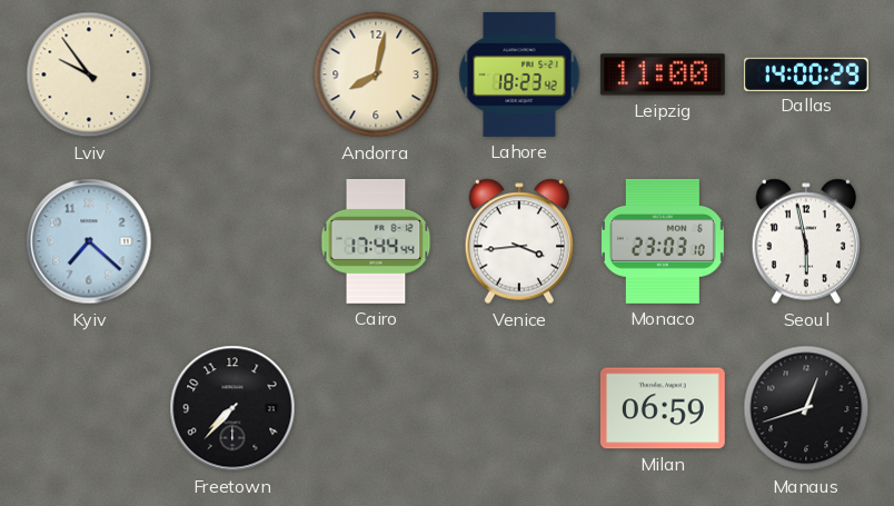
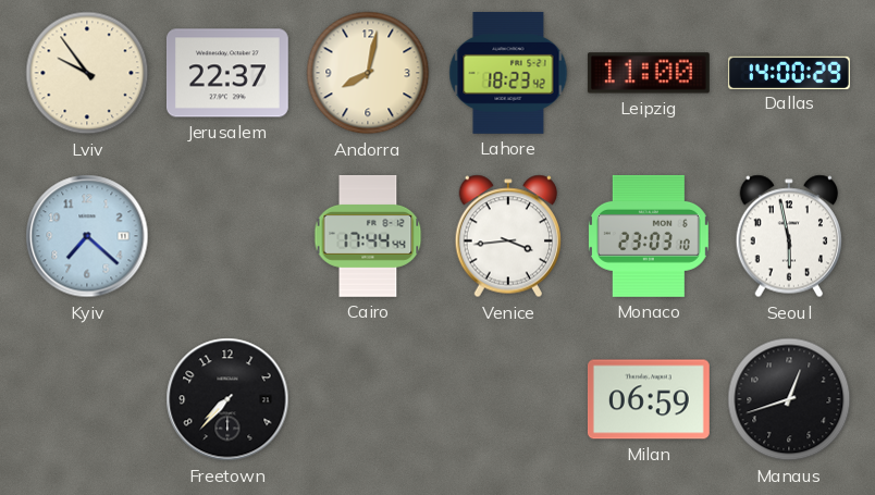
Jerusalem: none -> 22:37
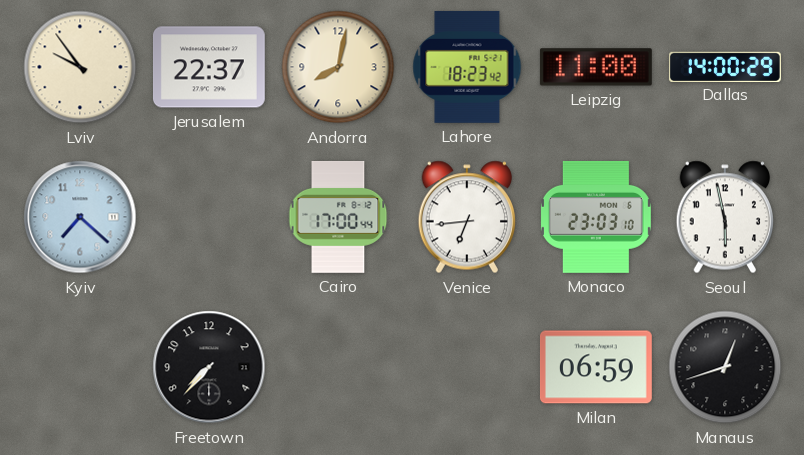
Cairo: 17:44 -> 17:00
Venice: 3:44 -> 6:44
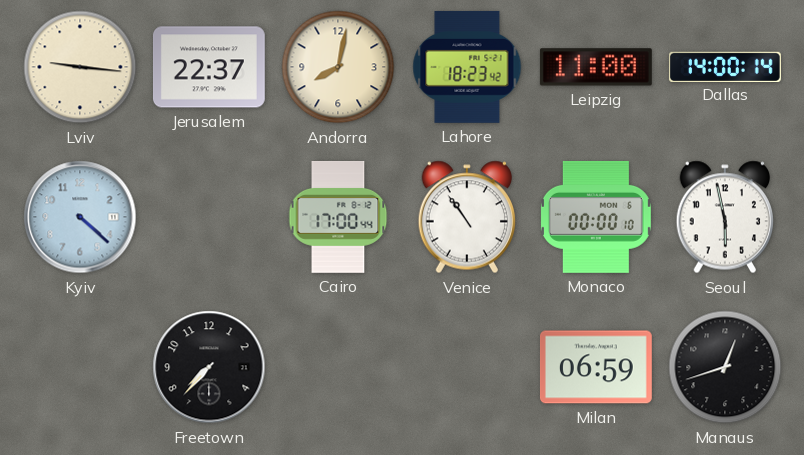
Lviv: 9:54 -> 9:16
Dallas: 14:00:29 -> 14:00:14
Kyiv: 7:22 -> 4:22
Venice: 6:44 -> 10:54
Monaco: 23:03 -> 00:00
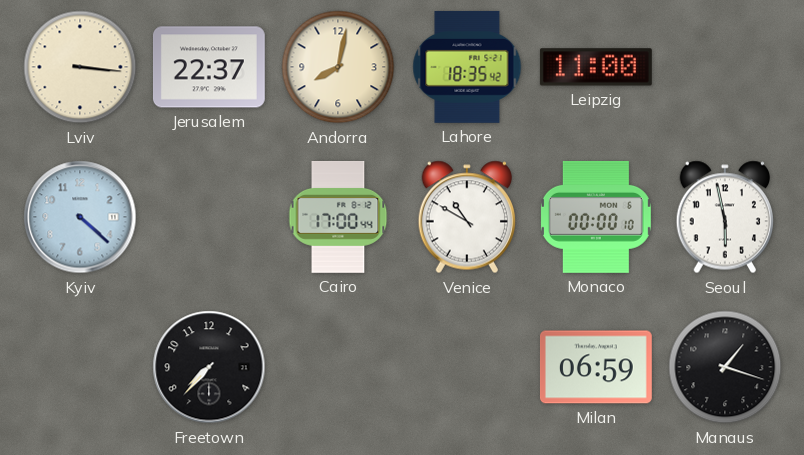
Lviv: 9:16 -> 3:16
Lahore: 18:23 -> 18:35
Dallas: 14:00 -> none
Venice: 10:54 -> 10:50
Manaus: 12:42 -> 1:18
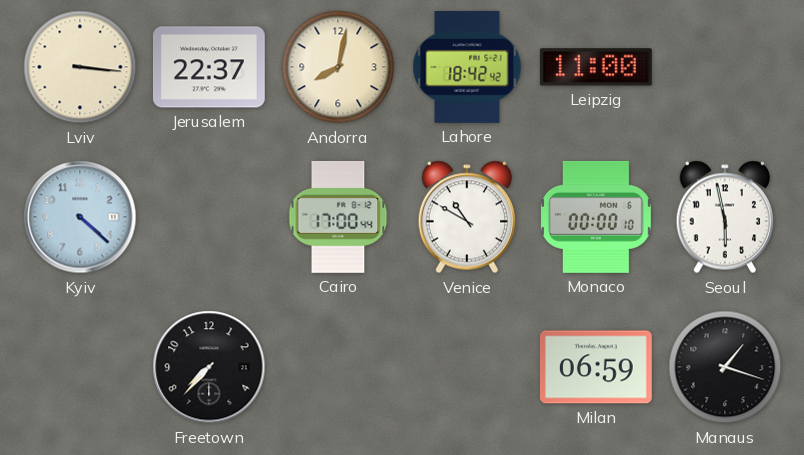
Lahore: 18:35 -> 18:42
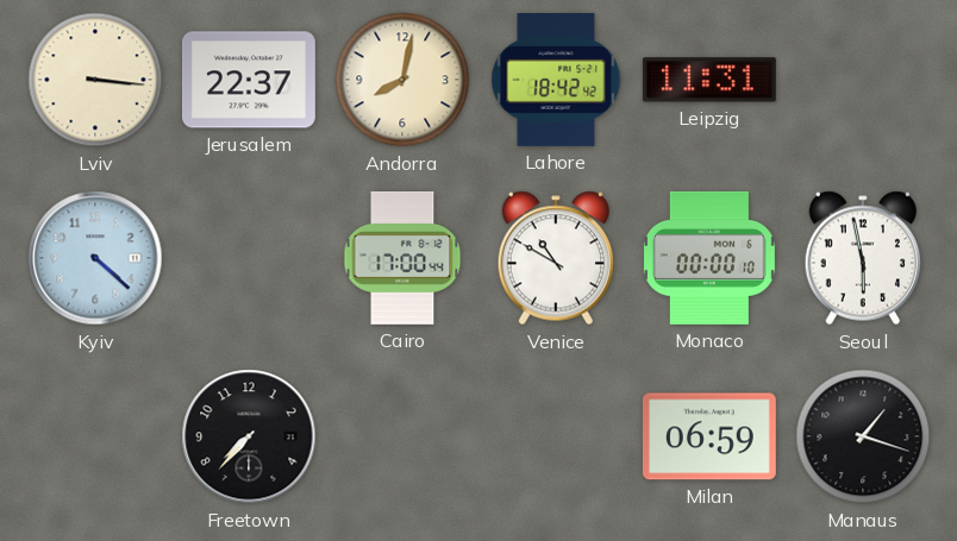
Leipzig: 11:00 -> 11:31
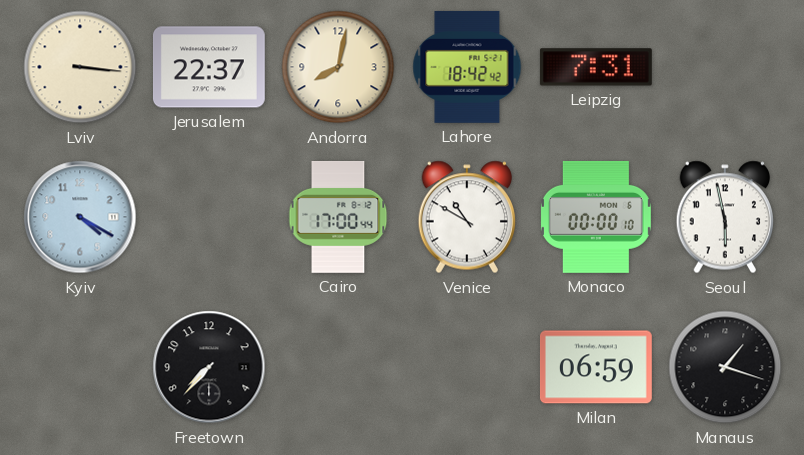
Leipzig: 11:31 -> 7:31
Kyiv: 4:22 -> 4:20
